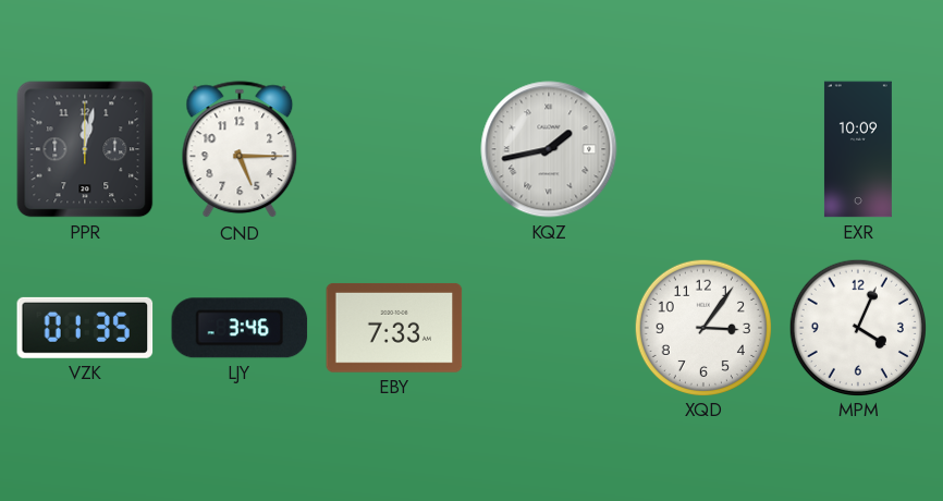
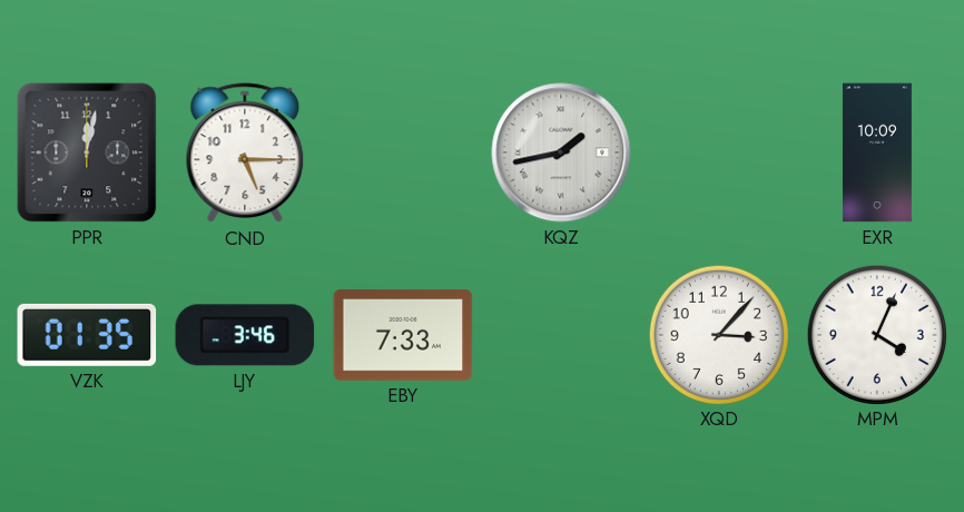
XQD: 3:06 -> 3:07
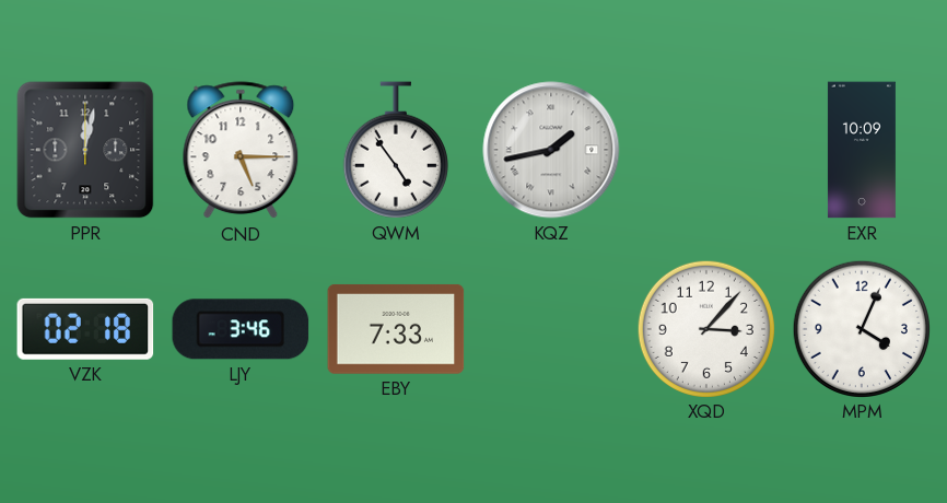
QWM: none -> 4:54
VZK: 01:35 -> 02:18
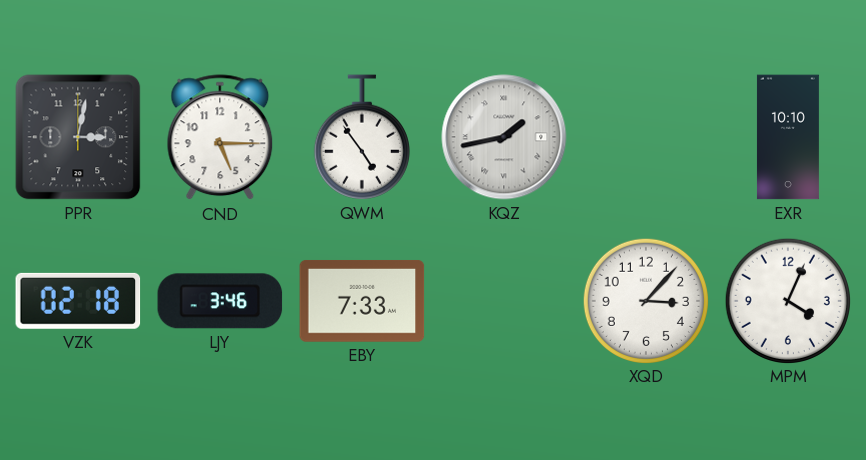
PPR: 12:02 -> 3:02
EXR: 10:09 -> 10:10
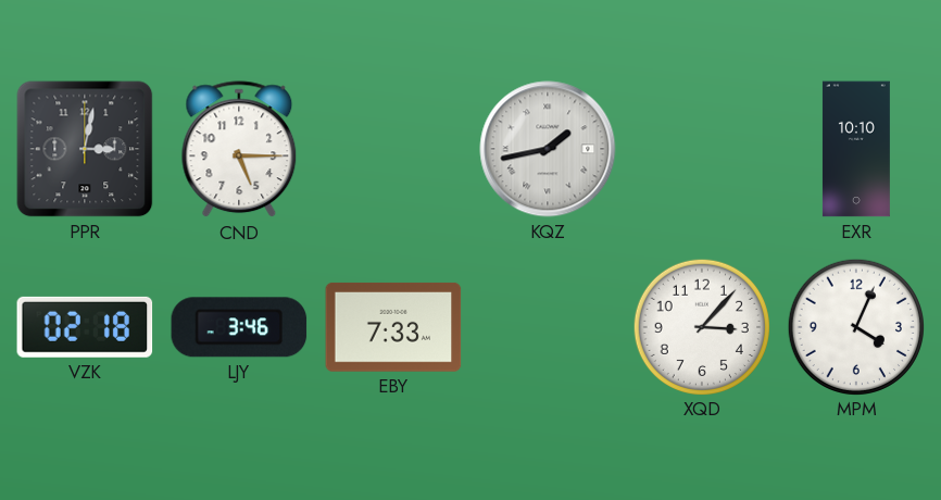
QWM: 4:54 -> none
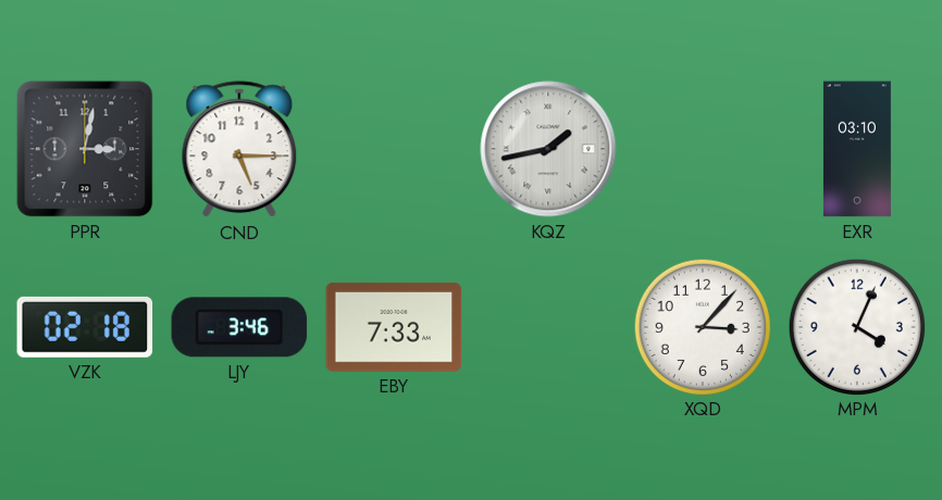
EXR: 10:10 -> 03:10
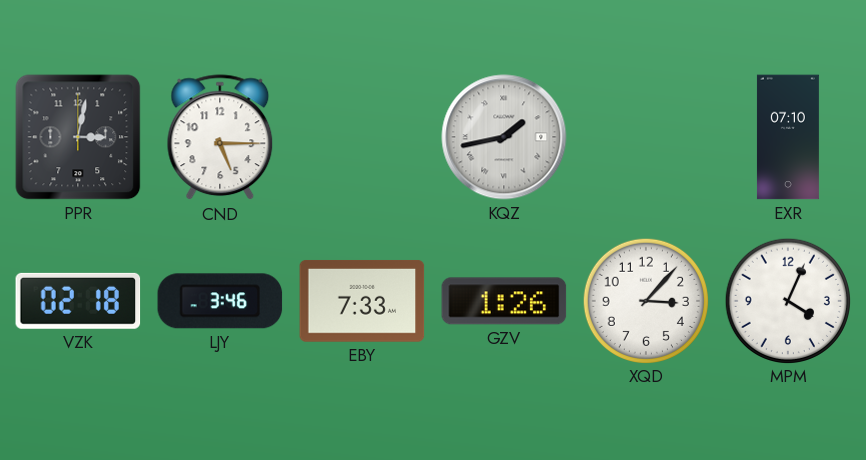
EXR: 03:10 -> 07:10
GZV: none -> 1:26
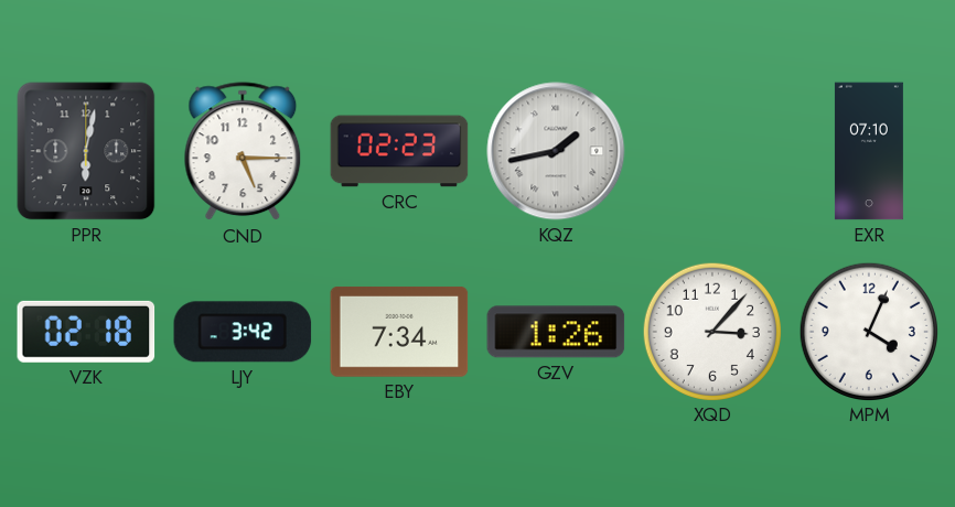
PPR: 3:02 -> 6:02
CRC: none -> 02:23
LJY: 3:46 -> 3:42
EBY: 7:33 -> 7:34
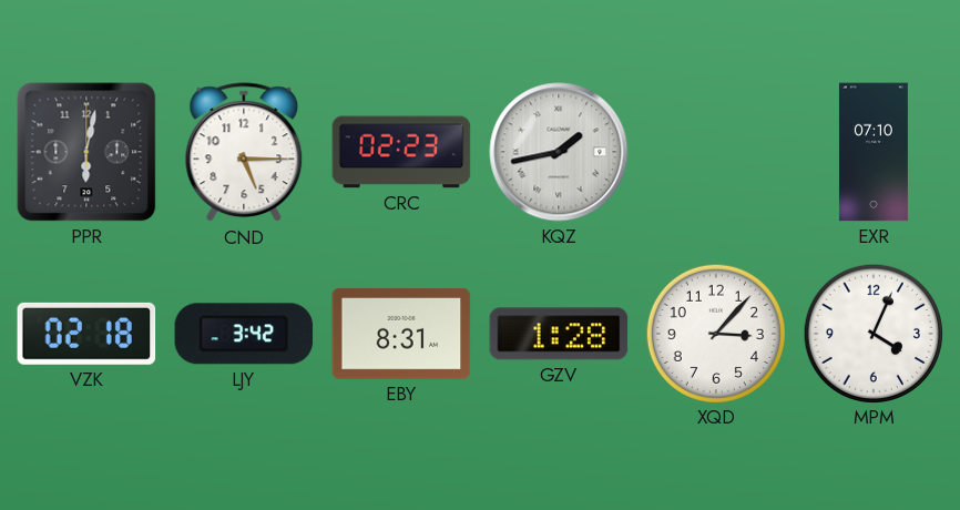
EBY: 7:34 -> 8:31
GZV: 1:26 -> 1:28
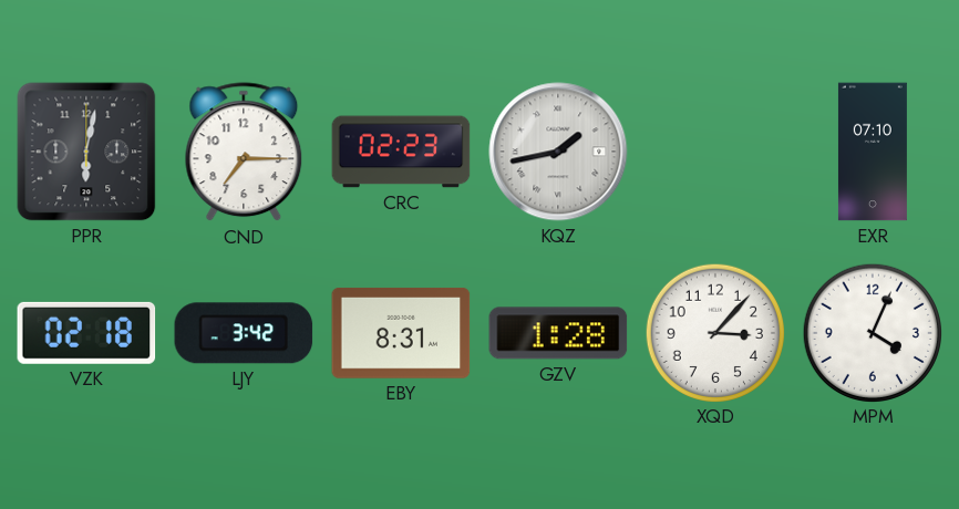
CND: 5:15 -> 7:15
